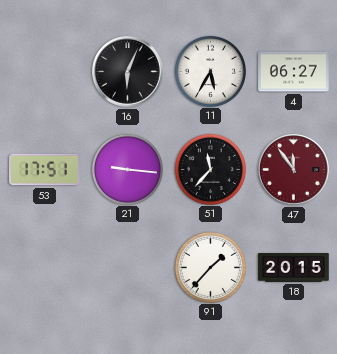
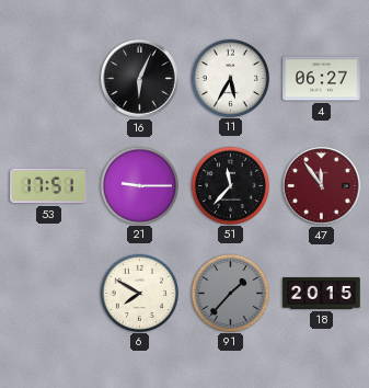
21: 9:16 -> 9:15
6: none -> 7:50
91 dial: white -> grey
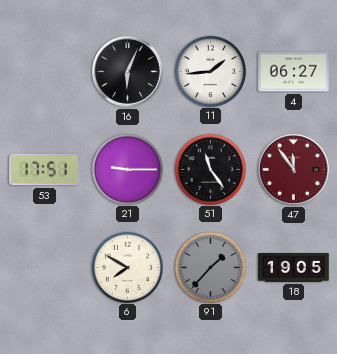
11: 5:35 -> 1:44
51: 11:37 -> 11:24
18: 20:15 -> 19:05
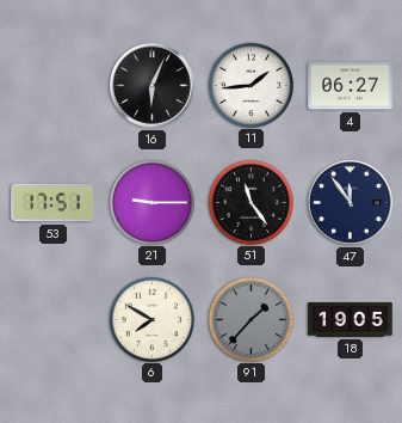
47 dial: burgundy -> navy
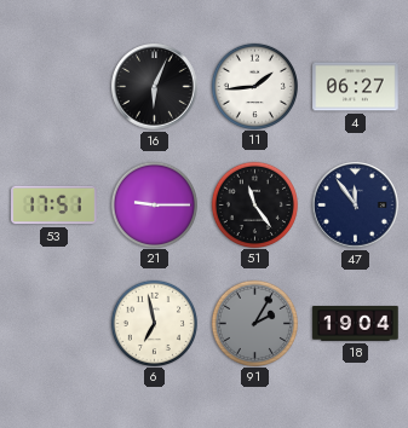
6: 7:50 -> 6:58
91: 1:37 -> 2:05
18: 19:05 -> 19:04
